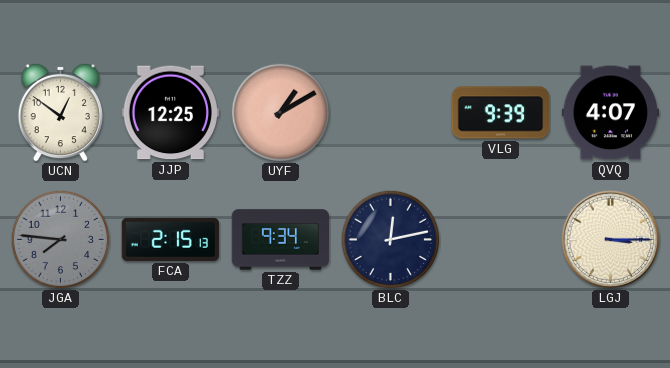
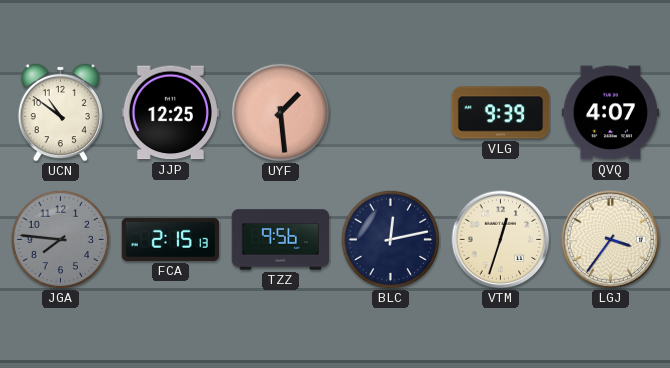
UCN: 12:51 -> 10:51
UYF: 1:10 -> 1:29
TZZ: 9:34 -> 9:56
VTM: none -> 12:33
LGJ: 3:15 -> 3:36
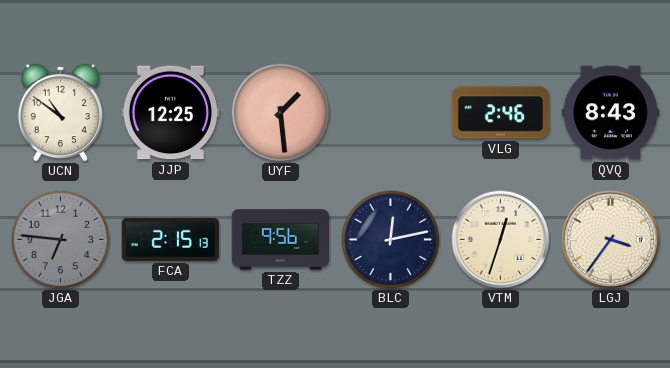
VLG: 9:39 -> 2:46
QVQ: 4:07 -> 8:43
JGA: 7:46 -> 6:46
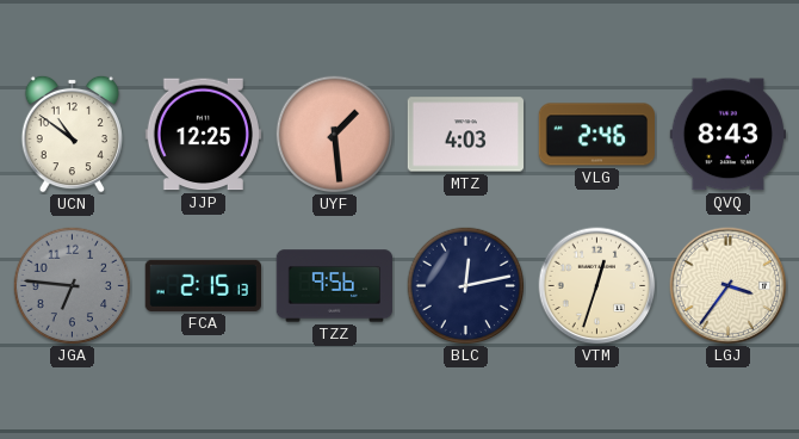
MTZ: none -> 4:03
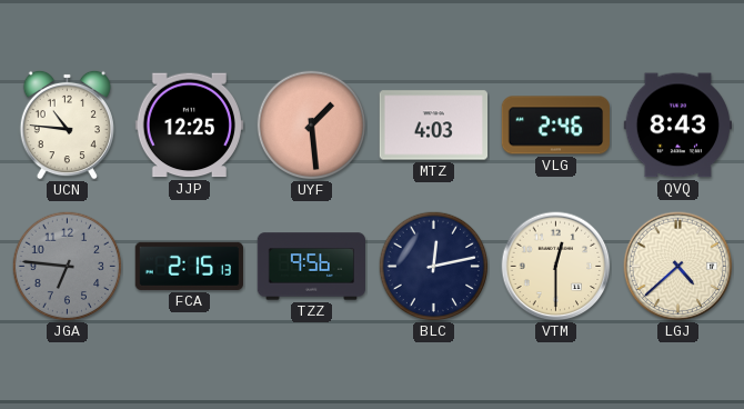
UCN: 10:51 -> 10:46
VTM: 12:33 -> 12:30
LGJ: 3:36 -> 4:38
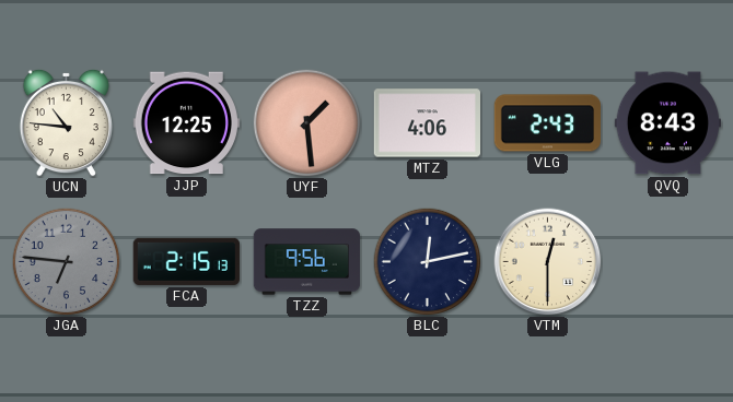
MTZ: 4:03 -> 4:06
VLG: 2:46 -> 2:43
LGJ: 4:38 -> none
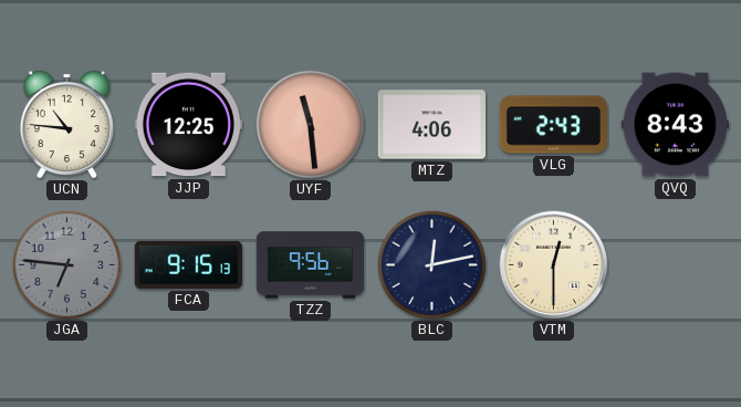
UYF: 1:29 -> 11:29
FCA: 2:15 -> 9:15
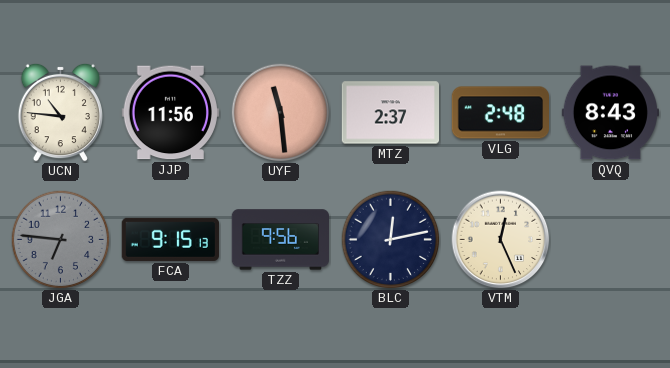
JJP: 12:25 -> 11:56
MTZ: 4:06 -> 2:37
VLG: 2:43 -> 2:48
VTM: 12:30 -> 12:26
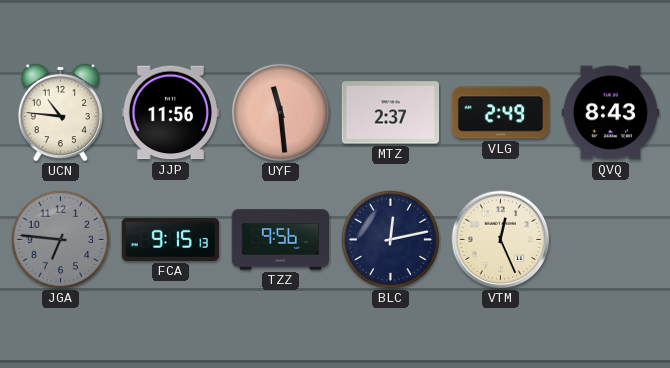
VLG: 2:48 -> 2:49
